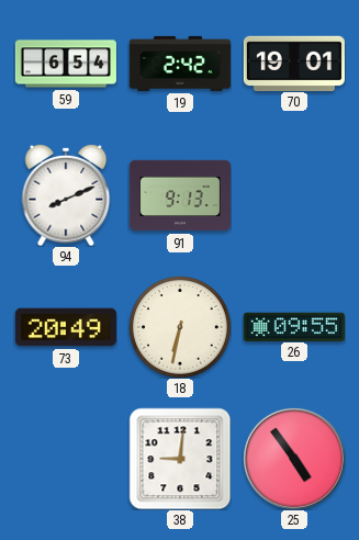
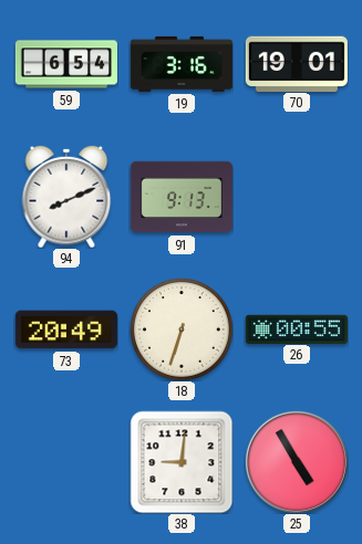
19: 2:42 -> 3:16
18: 6:32 -> 6:33
26: 09:55 -> 00:55
25: 4:54 -> 4:55
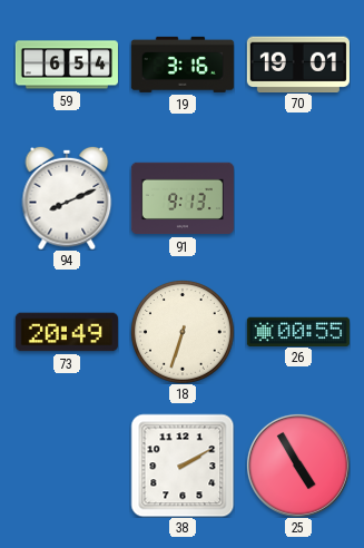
38: 9:01 -> 2:10
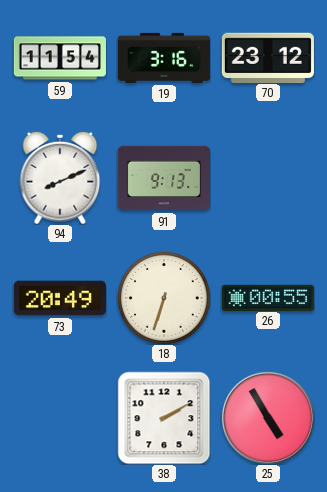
59: 6:54 -> 11:54
70: 19:01 -> 23:12
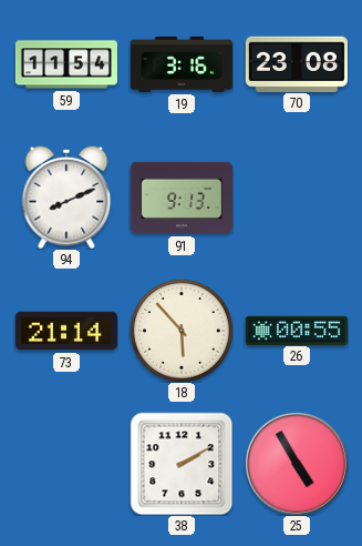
70: 23:12 -> 23:08
73: 20:49 -> 21:14
18: 6:33 -> 5:53
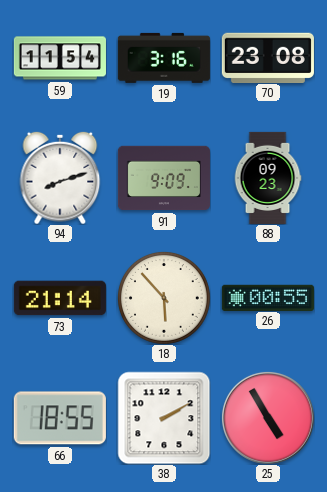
94: 8:11 -> 8:12
91: 9:13 -> 9:09
88: none -> 09:23
66: none -> 18:55
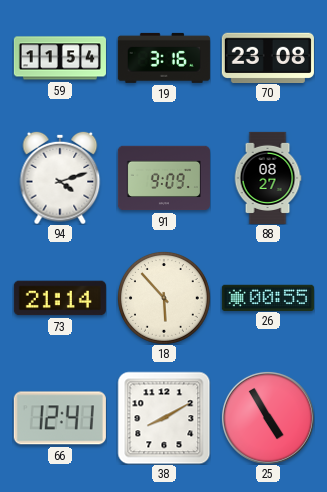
94: 8:12 -> 4:12
88: 09:23 -> 08:27
66: 18:55 -> 12:41
38: 2:10 -> 8:10
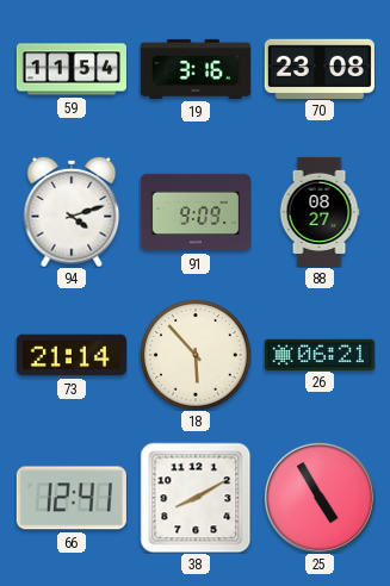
26: 00:55 -> 06:21
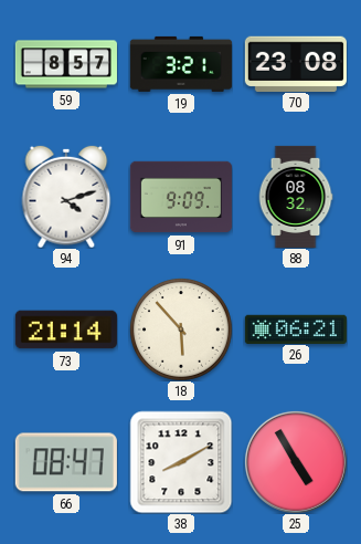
59: 11:54 -> 8:57
19: 3:16 -> 3:21
88: 08:27 -> 08:32
66: 12:41 -> 08:47
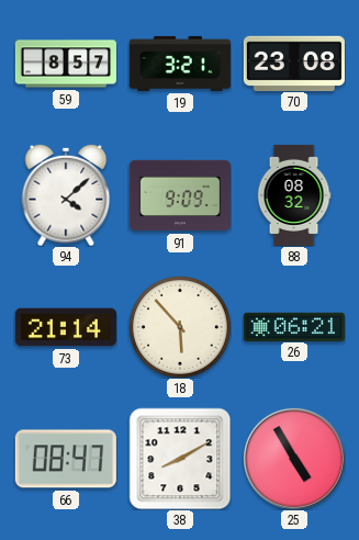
94: 4:12 -> 4:08
